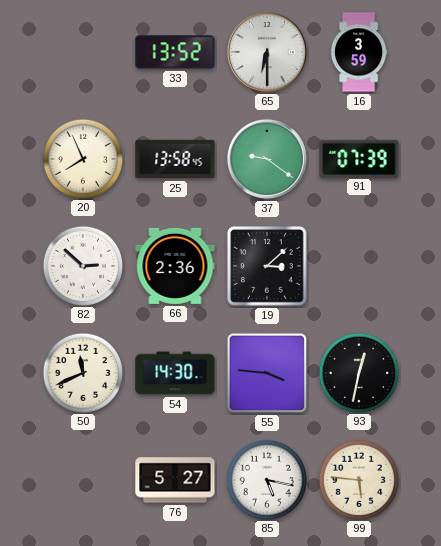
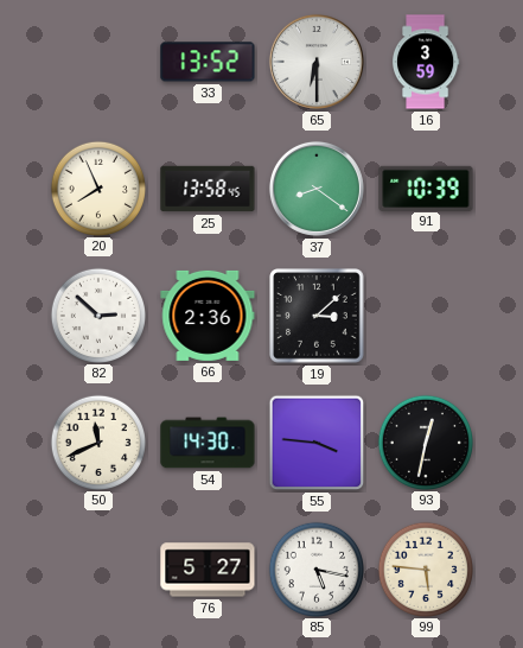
37: 9:21 -> 8:21
91: 07:39 -> 10:39
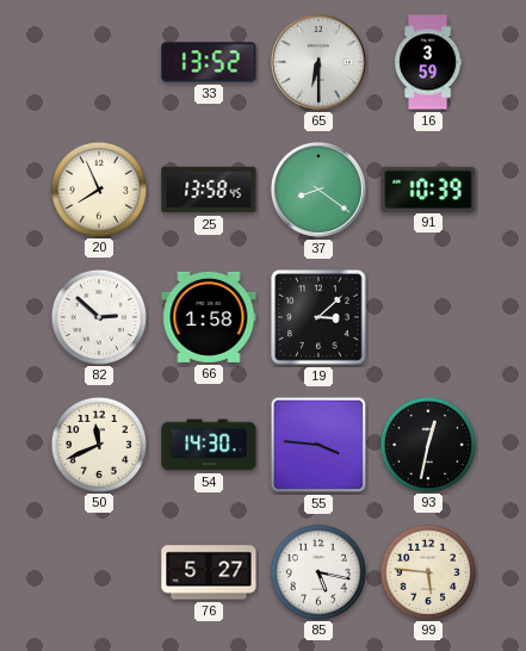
66: 2:36 -> 1:58
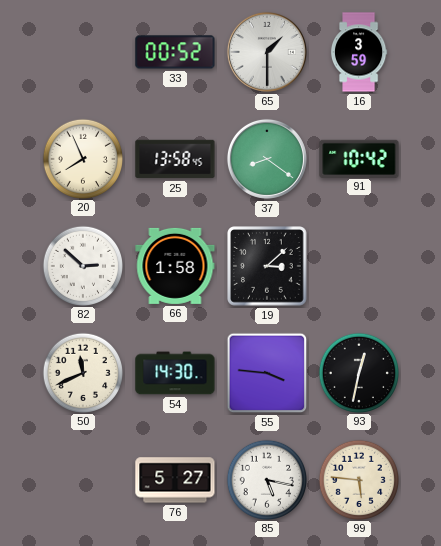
33: 13:52 -> 00:52
65: 6:30 -> 1:30
91: 10:39 -> 10:42
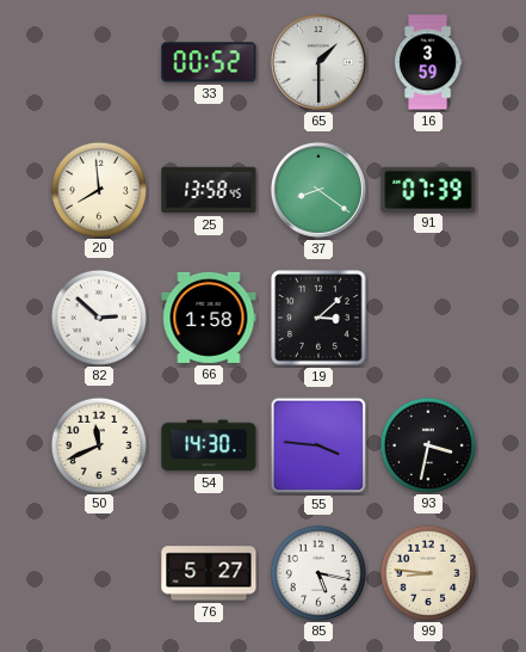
20: 7:56 -> 7:59
91: 10:42 -> 07:39
93: 12:32 -> 3:32
99: 5:46 -> 8:46
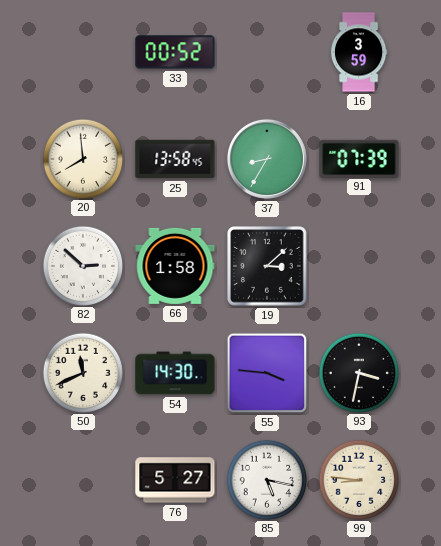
65: 1:30 -> none
37: 8:21 -> 8:35
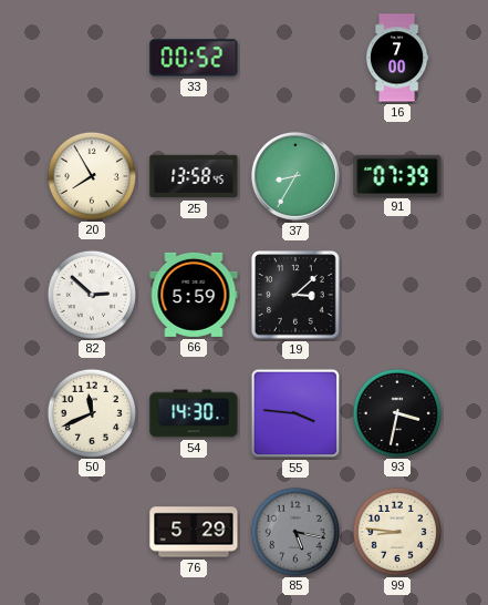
16: 3:59 -> 7:00
20: 7:59 -> 7:55
66: 1:58 -> 5:59
76: 5:27 -> 5:29
85 dial: white -> grey
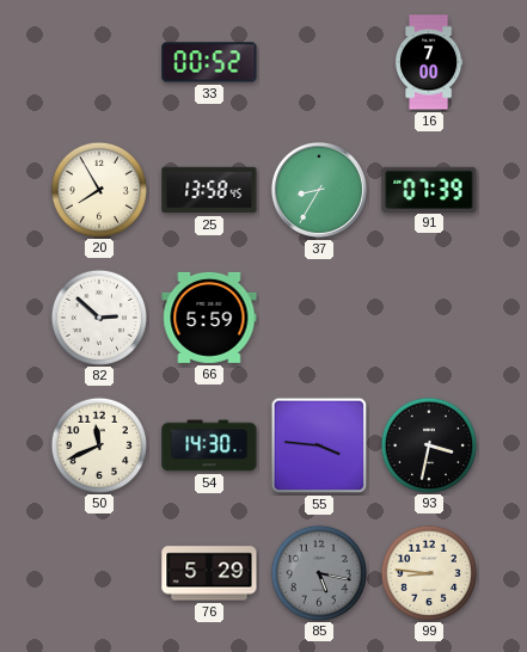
19: 3:08 -> none
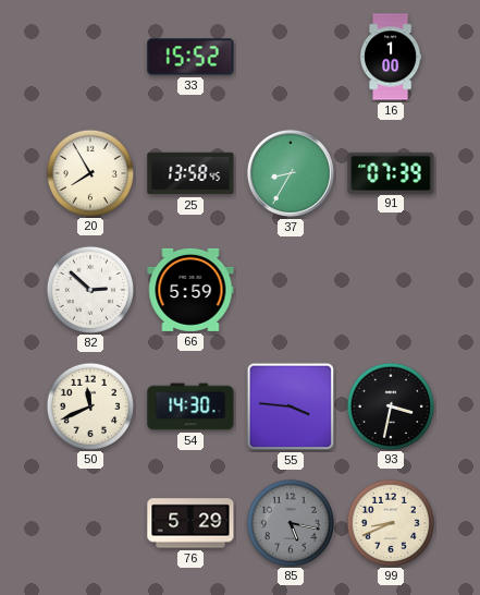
33: 00:52 -> 15:52
16: 7:00 -> 1:00
99: 8:46 -> 8:41
